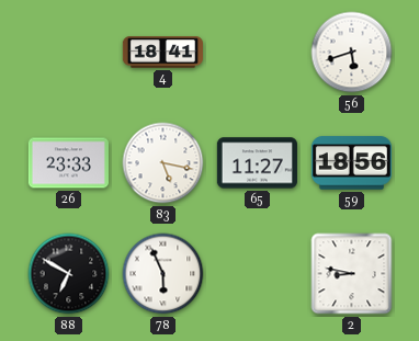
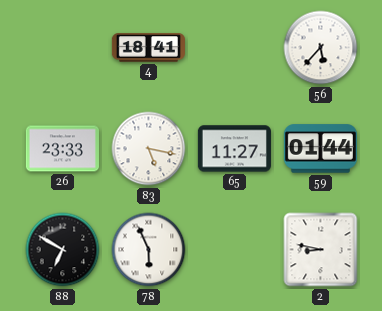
56: 5:42 -> 5:37
59: 18:56 -> 01:44
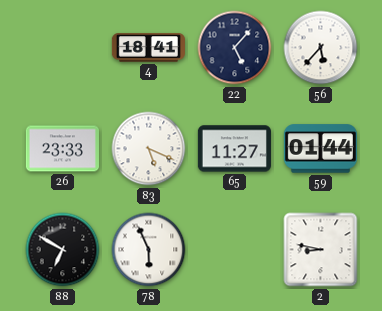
22: none -> 5:07
83: 5:17 -> 5:19
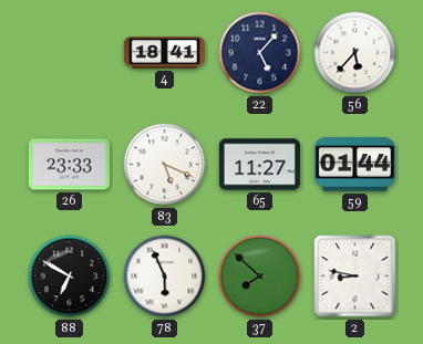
37: none -> 7:52
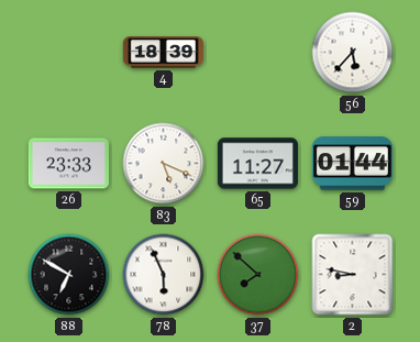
4: 18:41 -> 18:39
22: 5:07 -> none
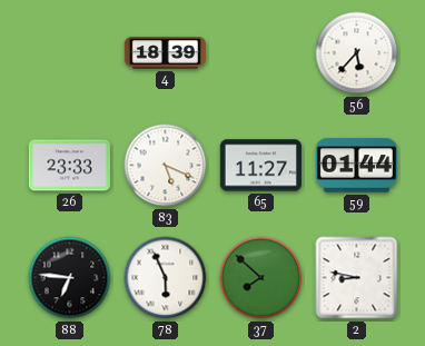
88: 6:50 -> 6:46
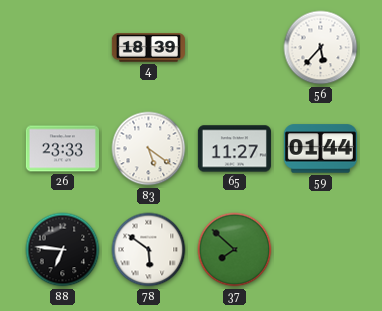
83: 5:19 -> 5:21
78: 5:56 -> 5:51
2: 8:47 -> none
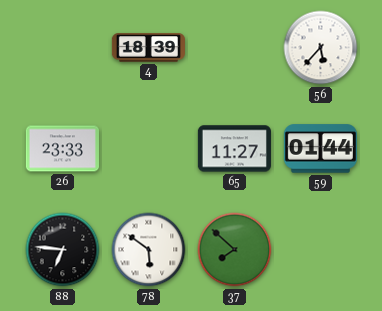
83: 5:21 -> none
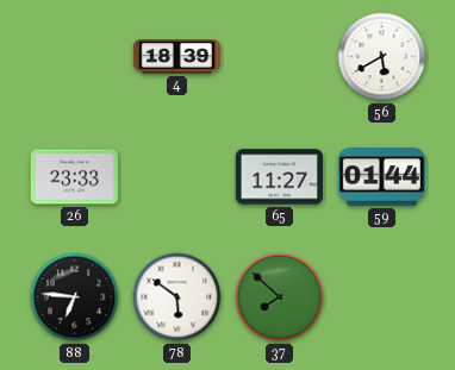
56: 5:37 -> 5:40
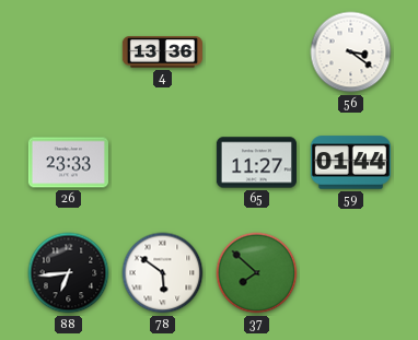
4: 18:39 -> 13:36
56: 5:40 -> 3:21
88: 6:46 -> 6:44
